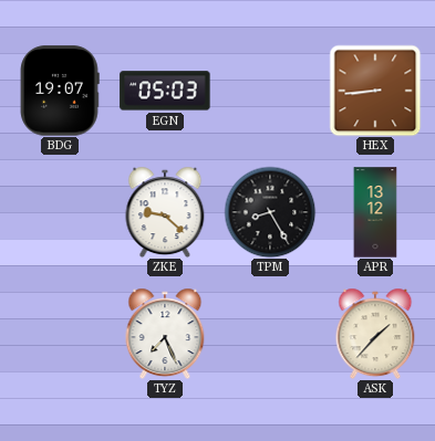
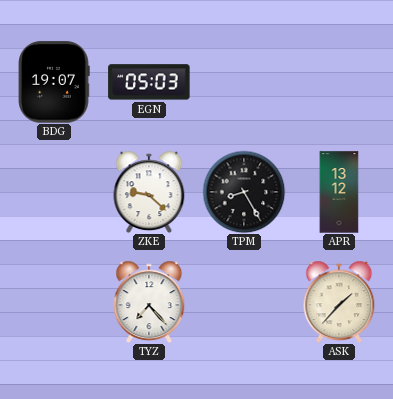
HEX: 8:44 -> none
TYZ: 7:26 -> 7:23
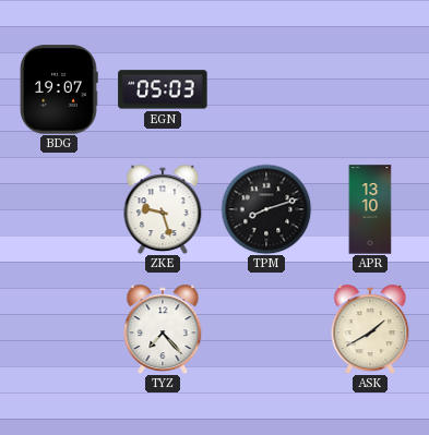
ZKE: 9:22 -> 9:27
TPM: 8:25 -> 8:12
APR: 13:12 -> 13:10
ASK: 1:37 -> 1:40
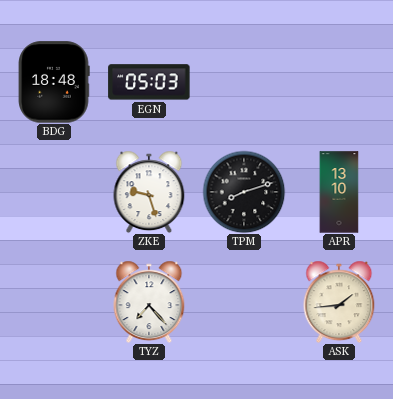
BDG: 19:07 -> 18:48
ASK: 1:40 -> 1:44
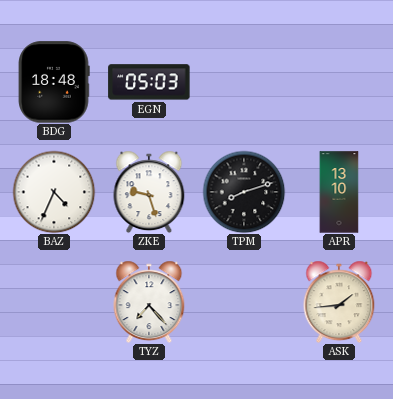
BAZ: none -> 4:34
